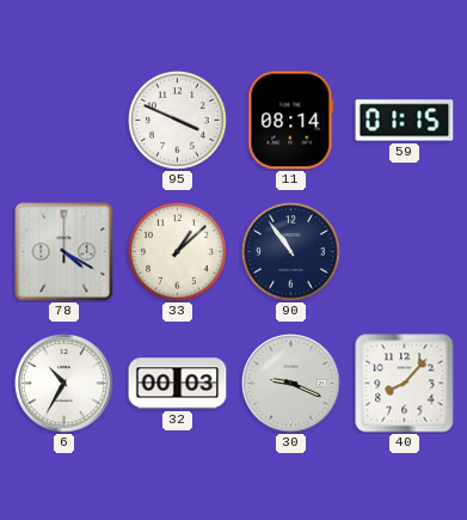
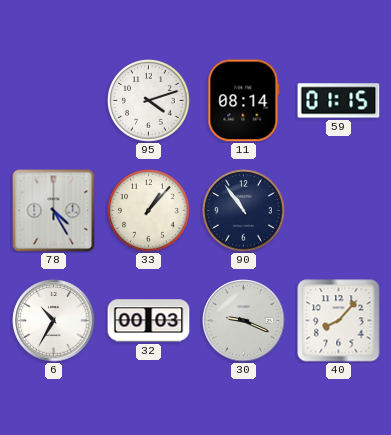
95: 3:49 -> 4:12
78: 4:20 -> 4:25
33: 1:08 -> 1:07
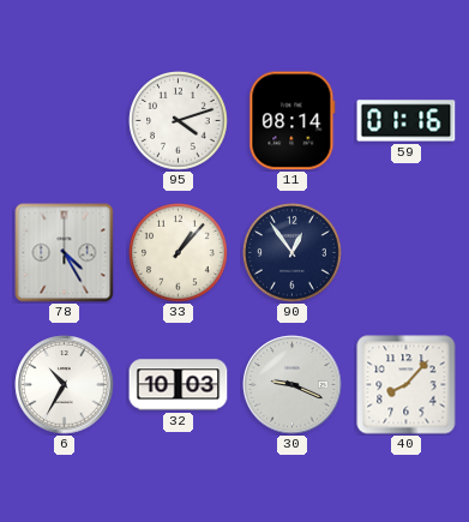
59: 01:15 -> 01:16
90: 10:54 -> 12:54
32: 00:03 -> 10:03
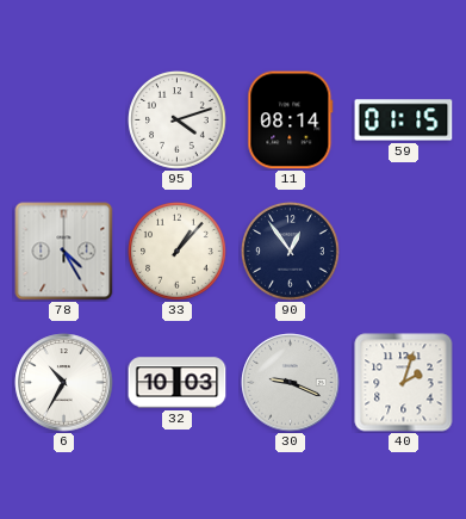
59: 01:16 -> 01:15
40: 8:07 -> 2:03
